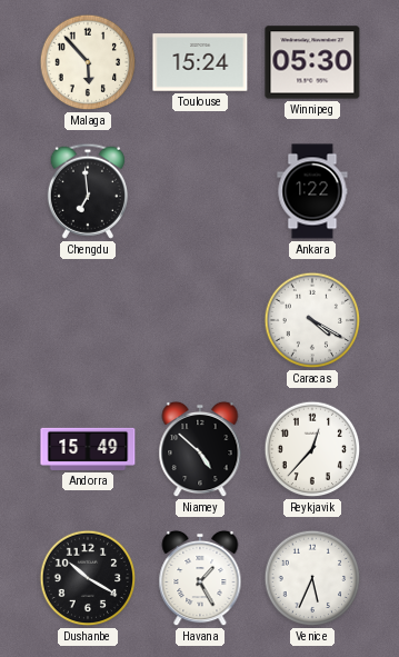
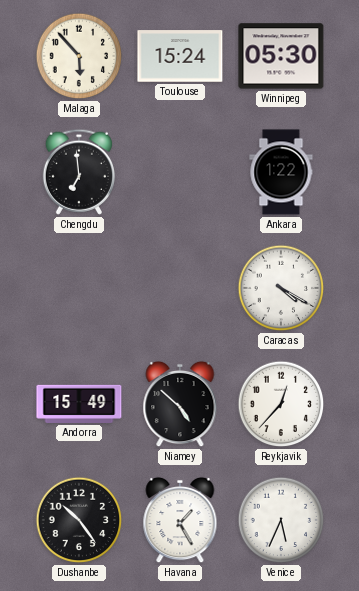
Dushanbe: 10:20 -> 10:24
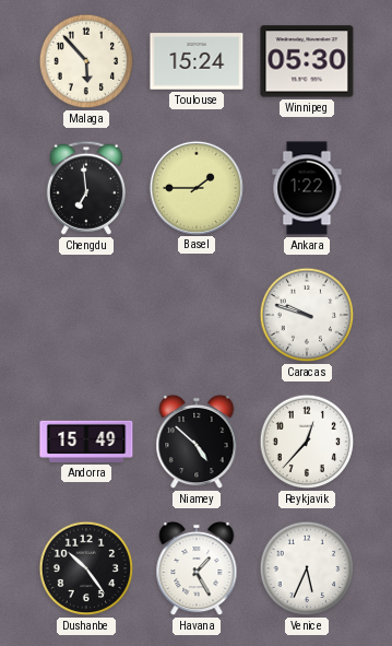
Basel: none -> 1:45
Caracas: 4:20 -> 9:48
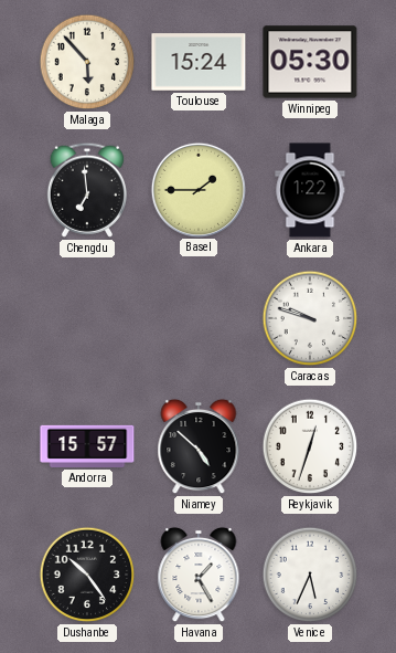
Andorra: 15:49 -> 15:57
Reykjavik: 12:37 -> 12:33
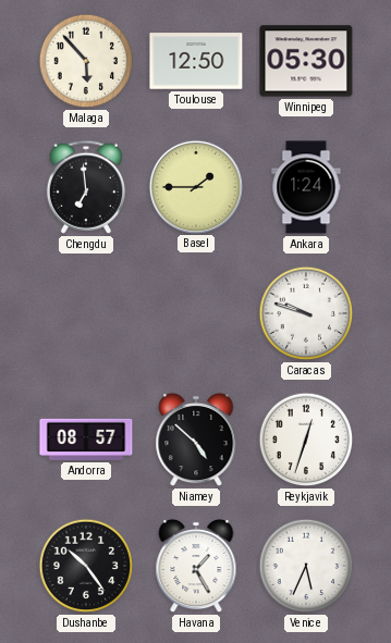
Toulouse: 15:24 -> 12:50
Ankara: 1:22 -> 1:24
Andorra: 15:57 -> 08:57
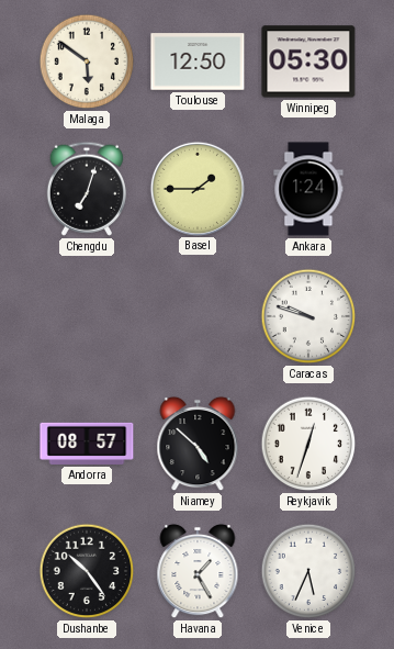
Malaga: 5:53 -> 5:51
Chengdu: 6:59 -> 7:03
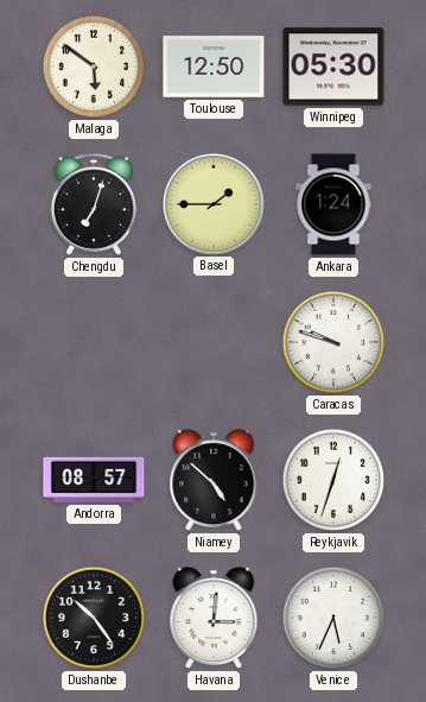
Havana: 1:25 -> 3:01
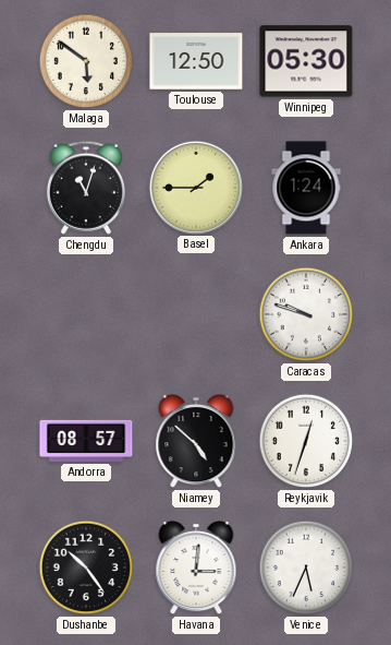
Chengdu: 7:03 -> 11:03
